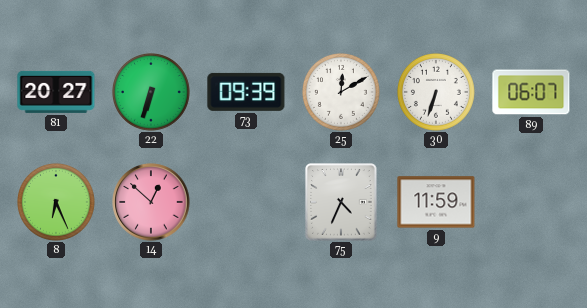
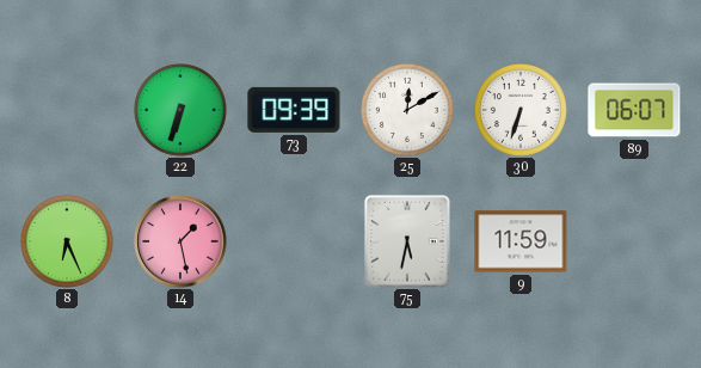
81: 20:27 -> none
14: 12:52 -> 1:28
75: 4:34 -> 5:32
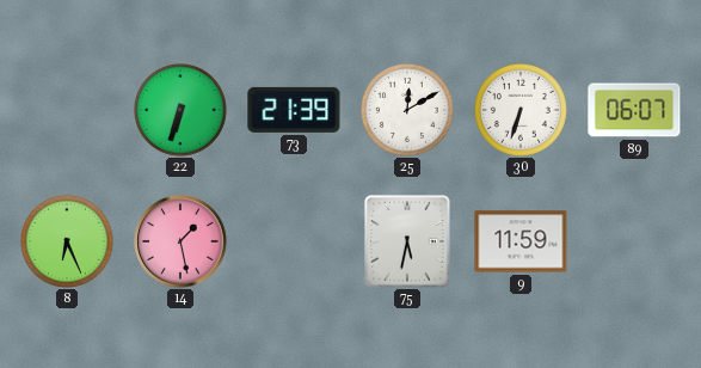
73: 09:39 -> 21:39
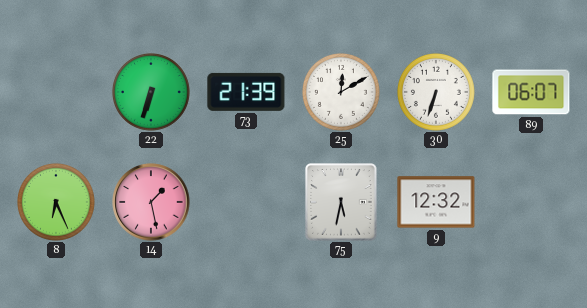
9: 11:59 -> 12:32
